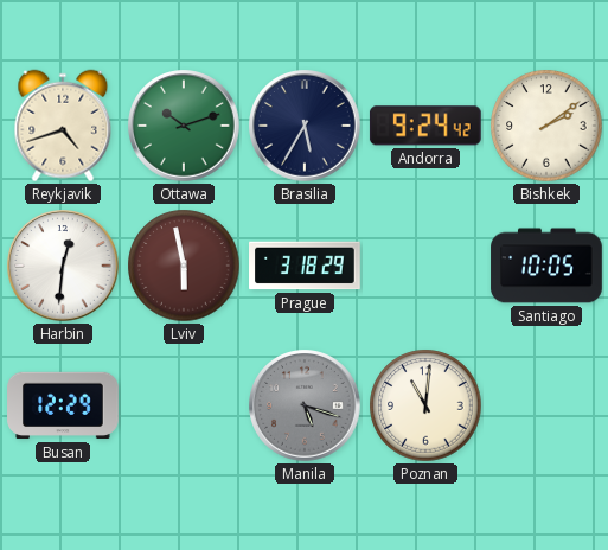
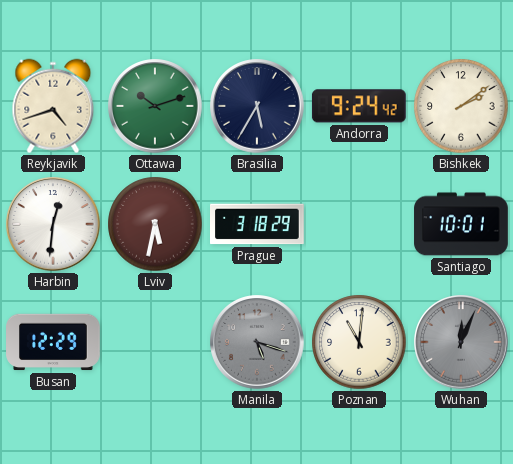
Lviv: 5:58 -> 5:32
Santiago: 10:05 -> 10:01
Wuhan: none -> 12:04
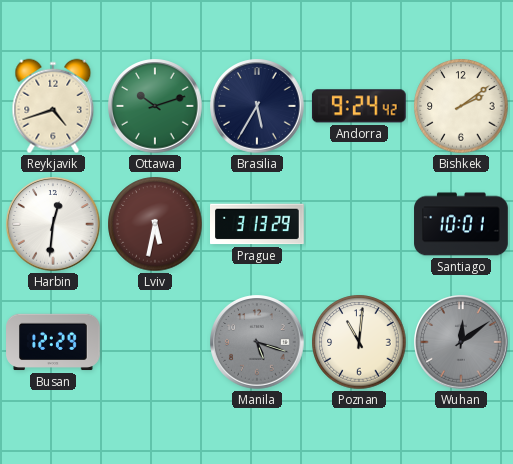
Prague: 3:18 -> 3:13
Wuhan: 12:04 -> 12:09
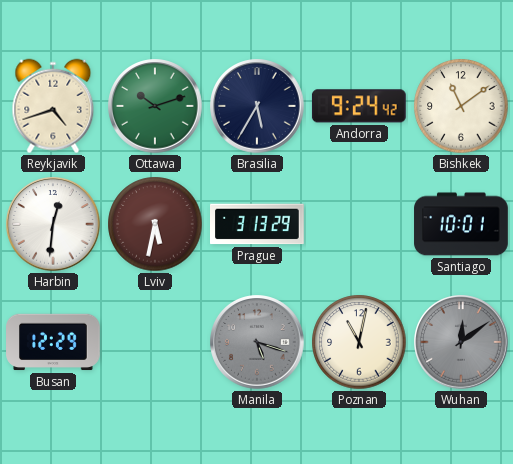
Bishkek: 2:09 -> 11:09
Poznan: 11:01 -> 11:02
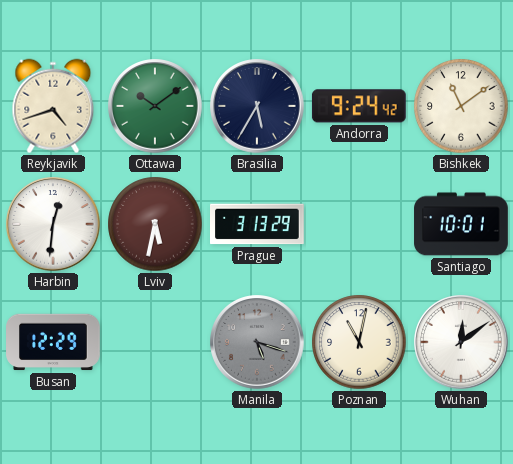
Ottawa: 10:12 -> 10:09
Wuhan dial: grey -> white
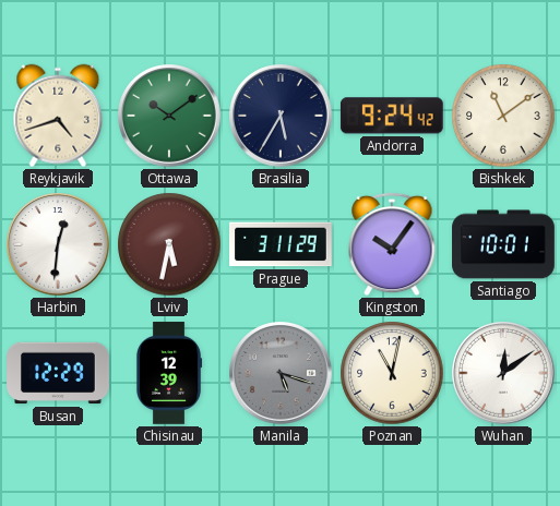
Prague: 3:13 -> 3:11
Kingston: none -> 10:06
Chisinau: none -> 12:39
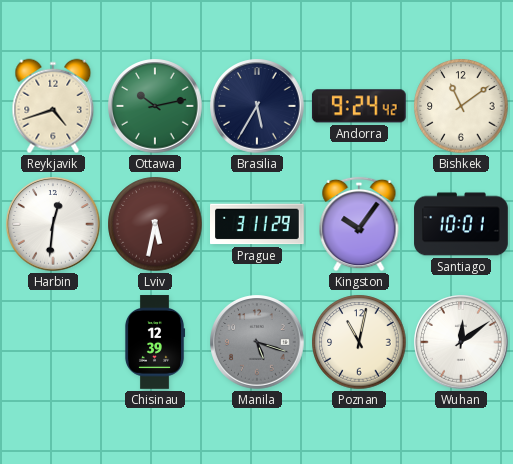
Ottawa: 10:09 -> 10:13
Busan: 12:29 -> none
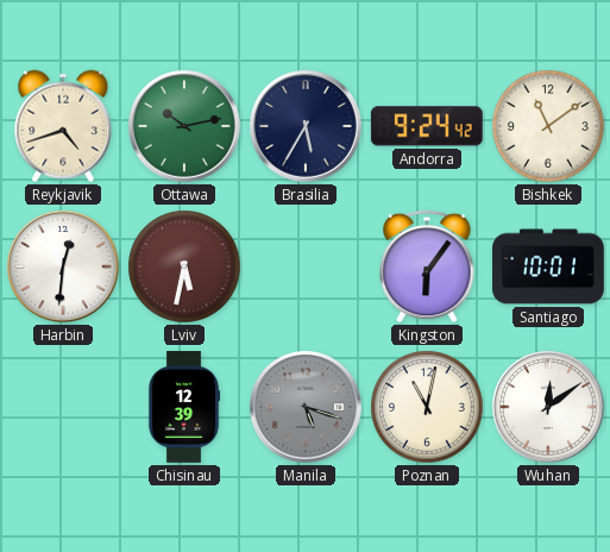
Prague: 3:11 -> none
Kingston: 10:06 -> 6:06
